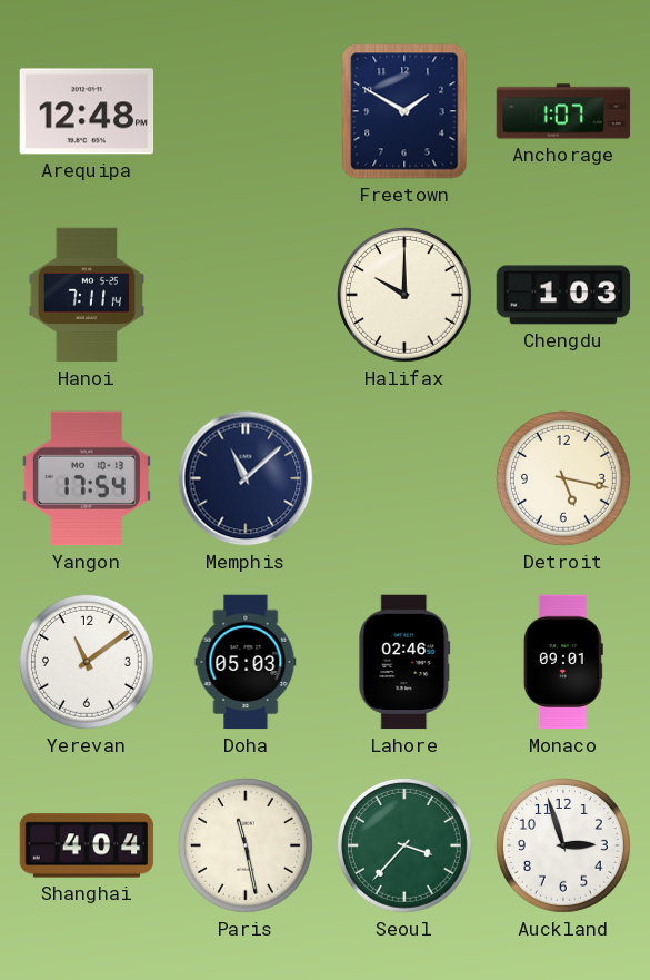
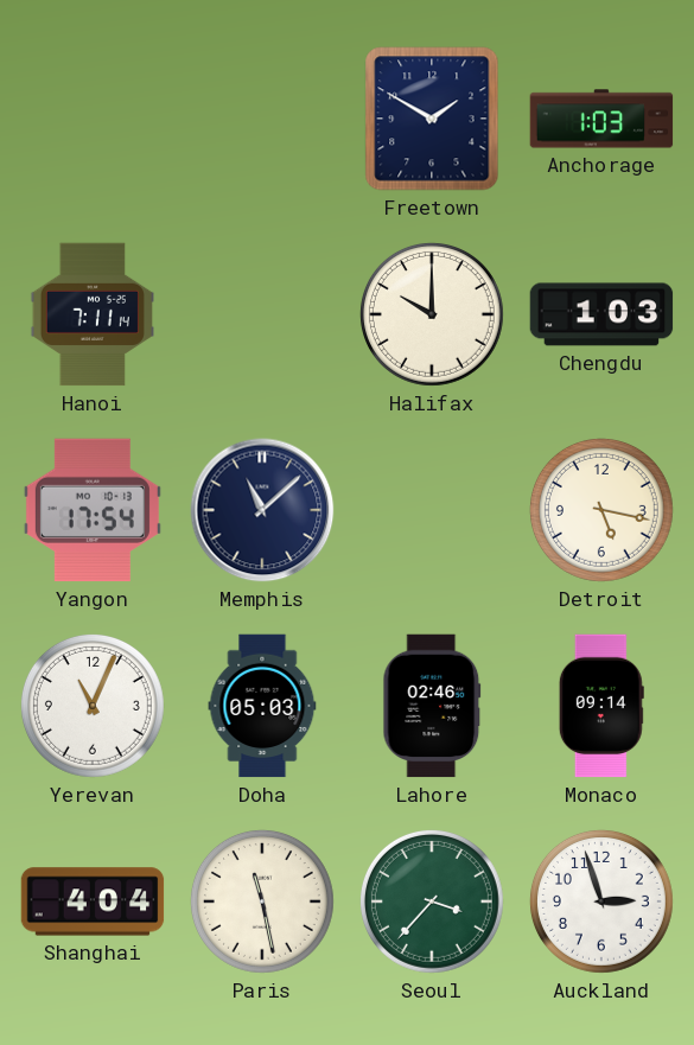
Arequipa: 12:48 -> none
Anchorage: 1:07 -> 1:03
Yerevan: 11:09 -> 11:04
Monaco: 09:01 -> 09:14
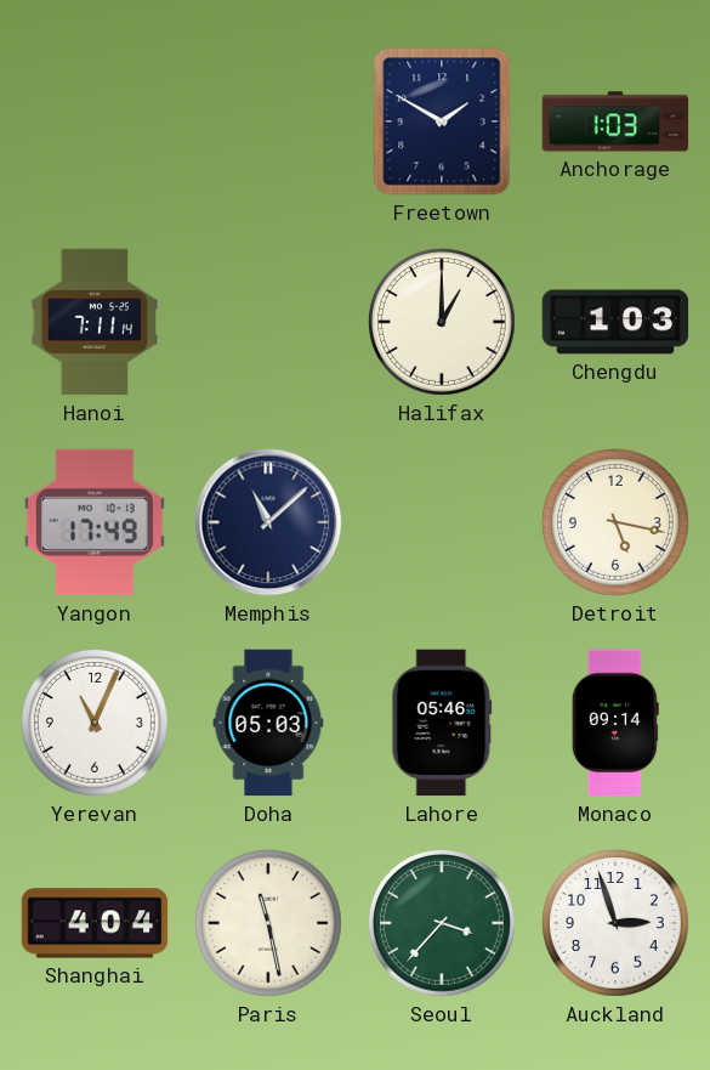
Halifax: 10:00 -> 1:00
Yangon: 17:54 -> 17:49
Lahore: 02:46 -> 05:46
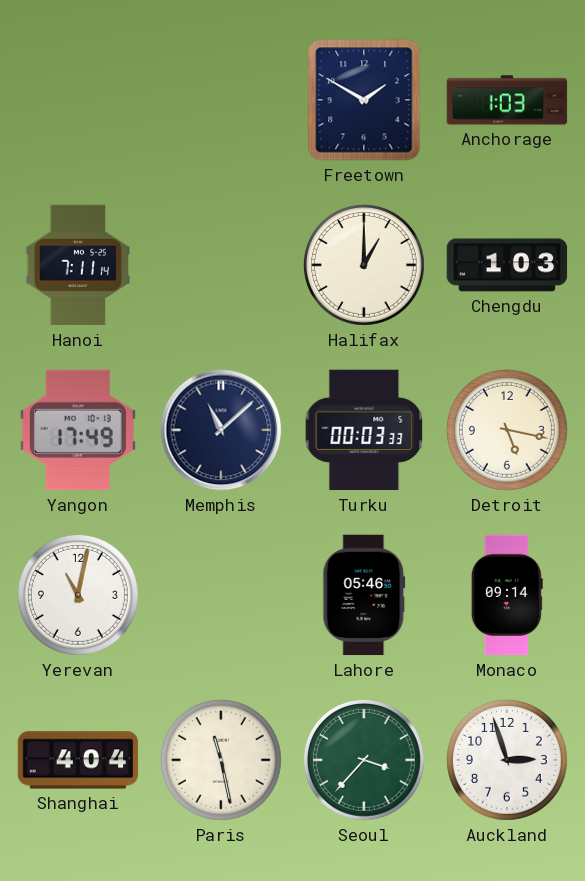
Turku: none -> 00:03
Yerevan: 11:04 -> 11:02
Doha: 05:03 -> none
